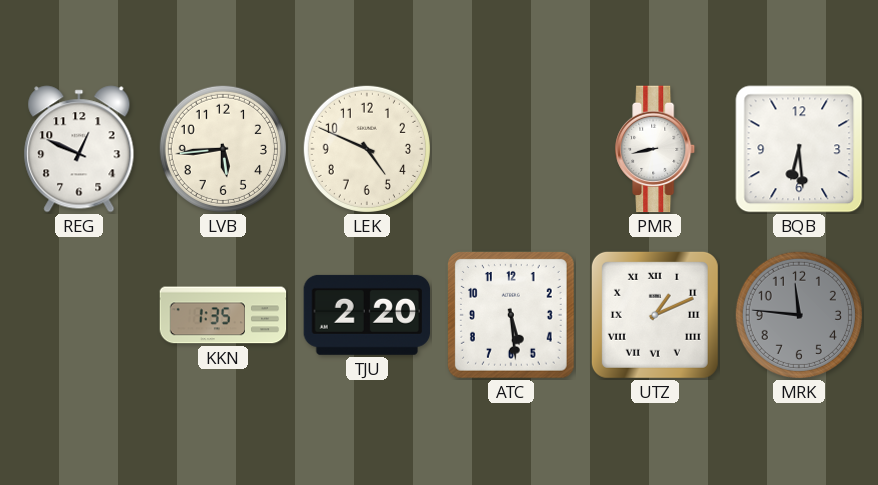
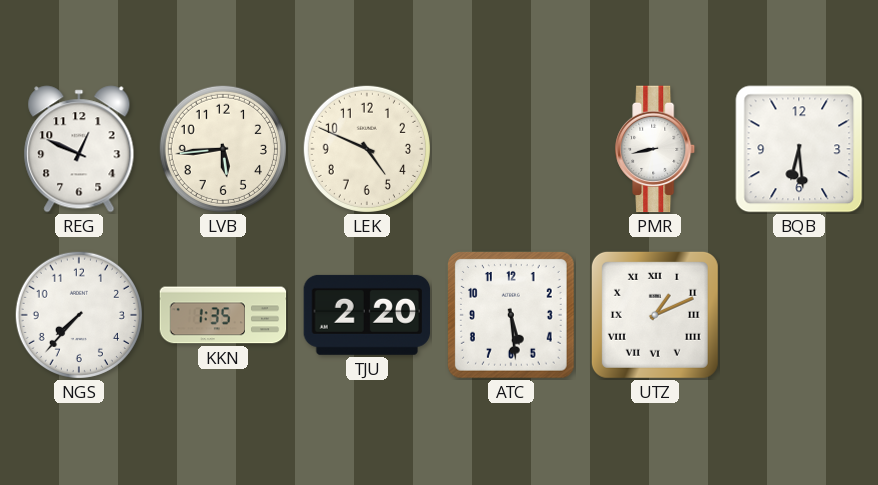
NGS: none -> 7:37
MRK: 11:46 -> none
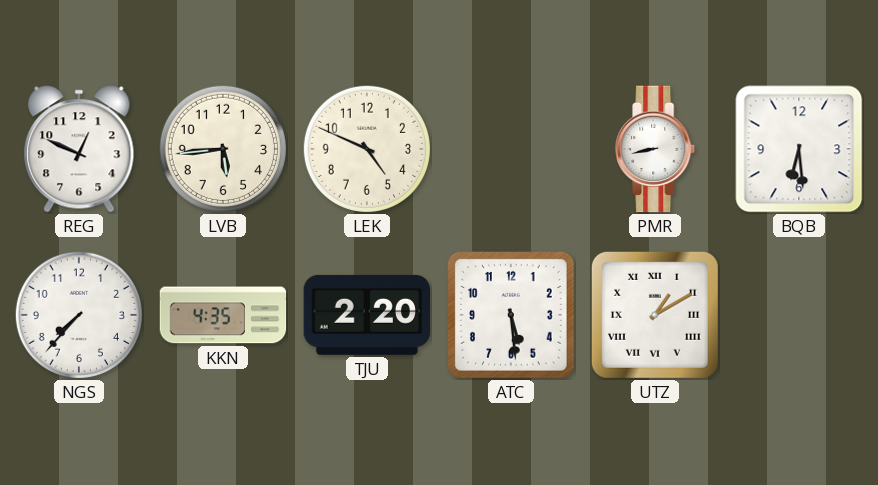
KKN: 1:35 -> 4:35
UTZ: 1:11 -> 1:10
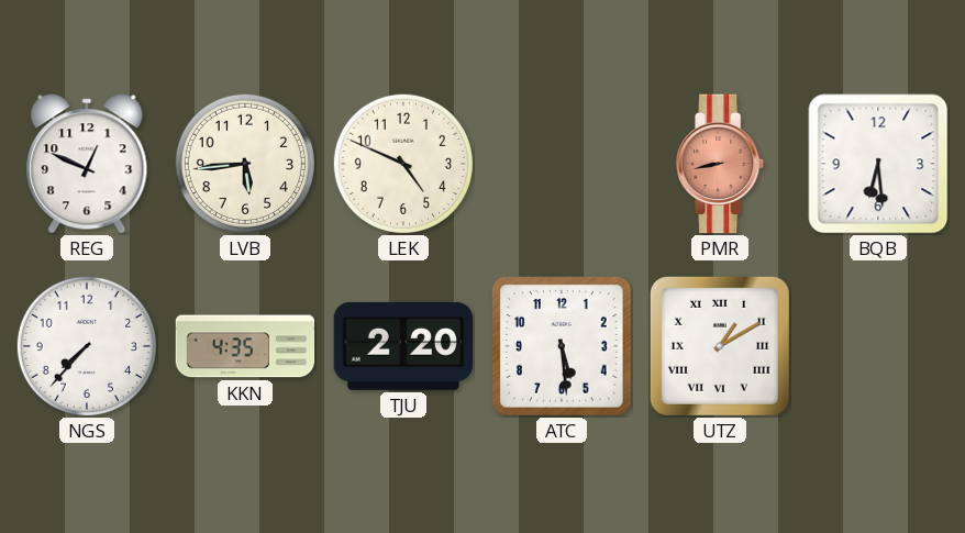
PMR dial: white -> salmon
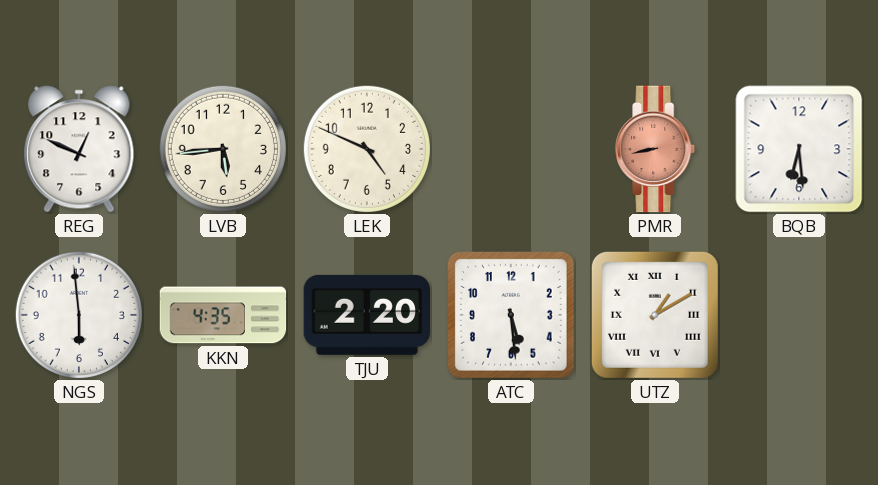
NGS: 7:37 -> 5:59
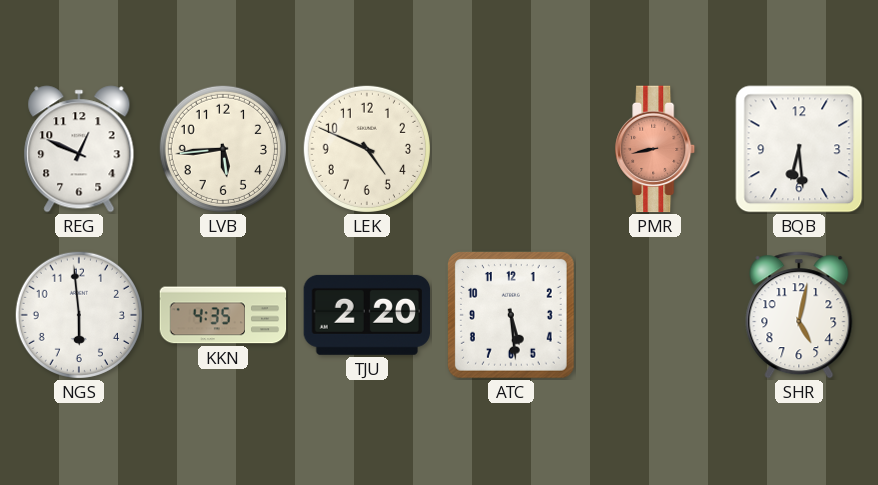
UTZ: 1:10 -> none
SHR: none -> 5:02
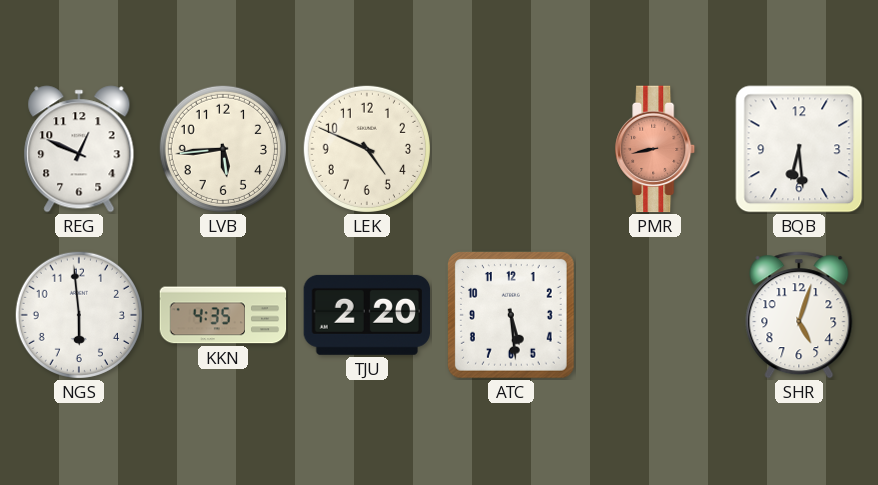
SHR: 5:02 -> 5:03
